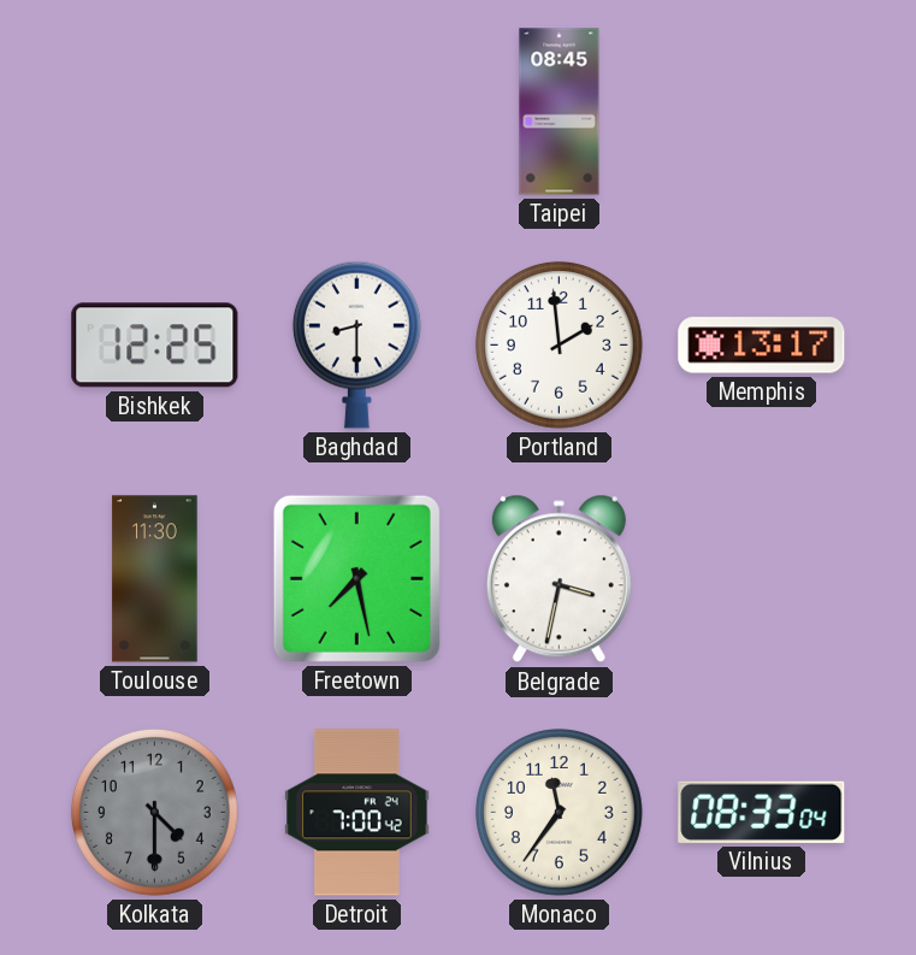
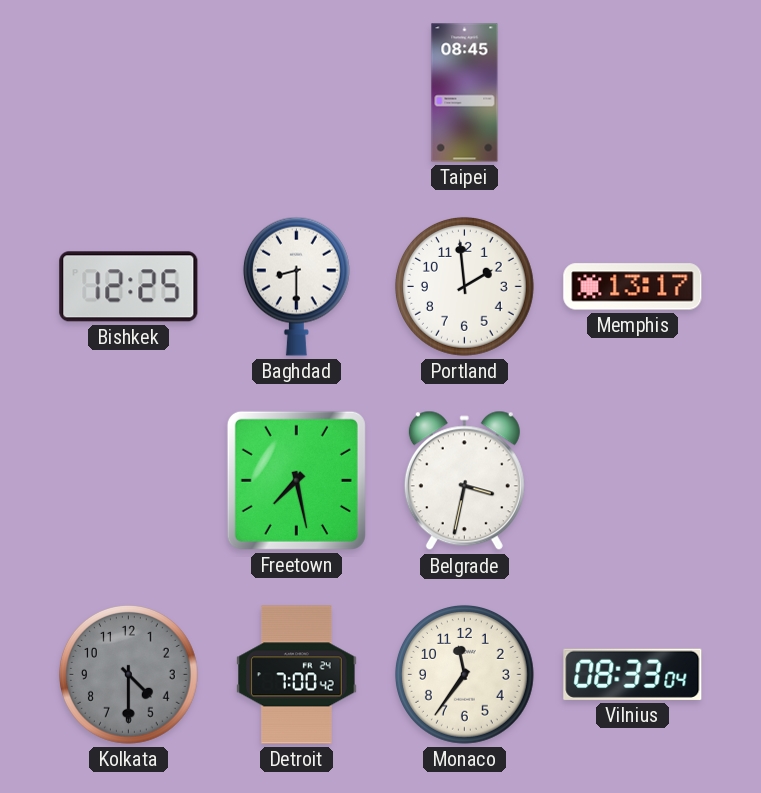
Toulouse: 11:30 -> none
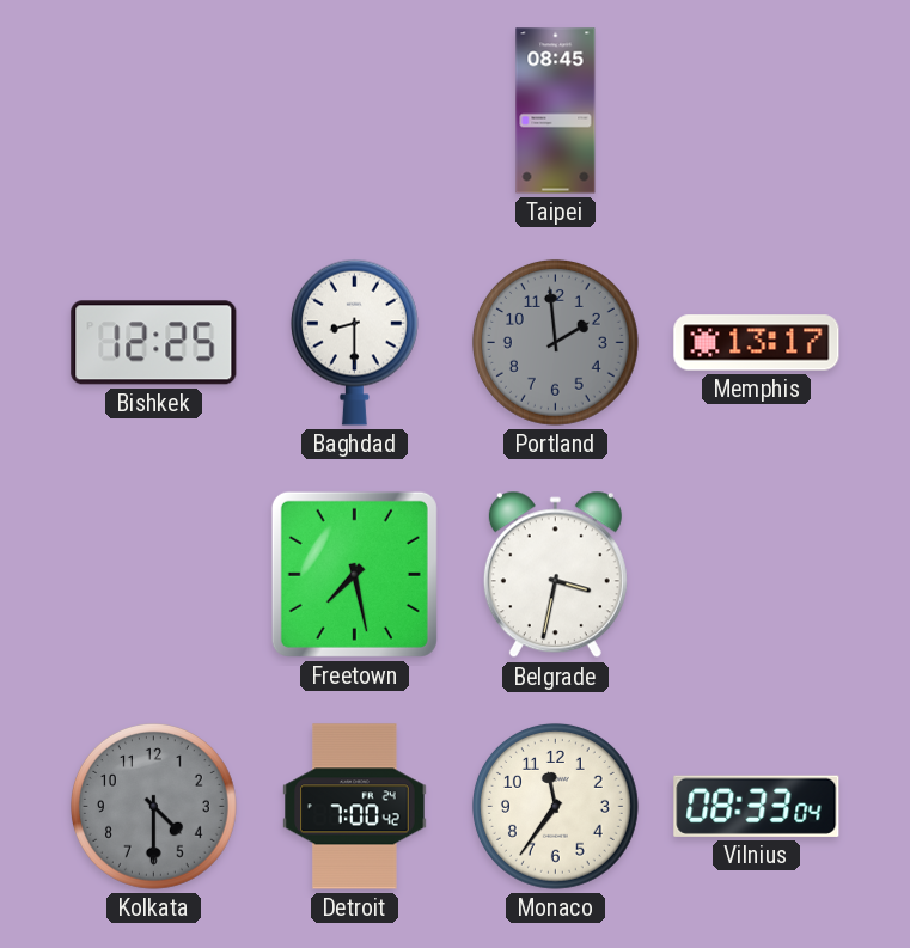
Portland dial: white -> grey
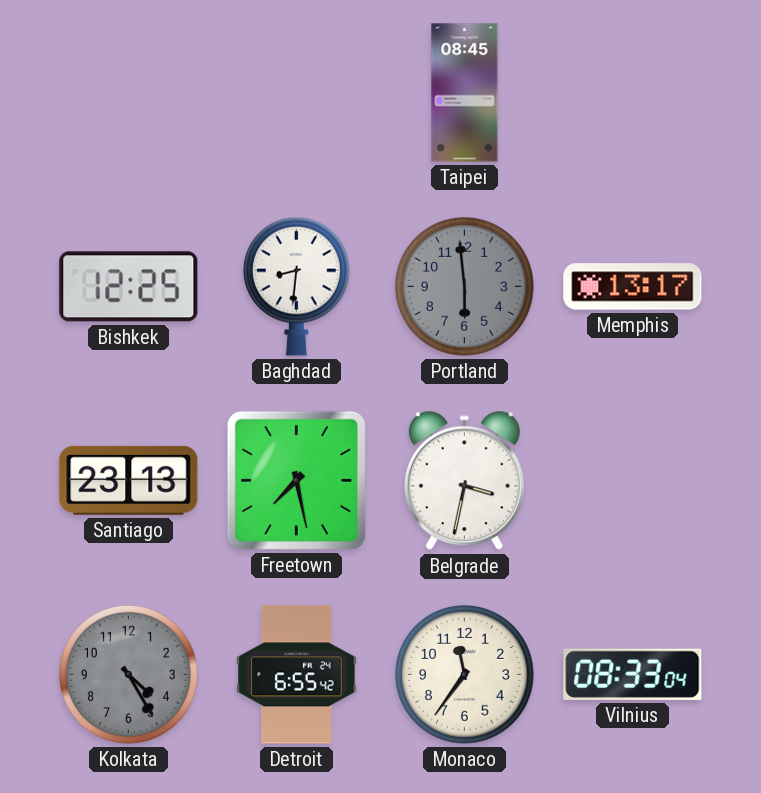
Baghdad: 8:30 -> 8:31
Portland: 1:59 -> 5:59
Santiago: none -> 23:13
Kolkata: 4:30 -> 4:25
Detroit: 7:00 -> 6:55
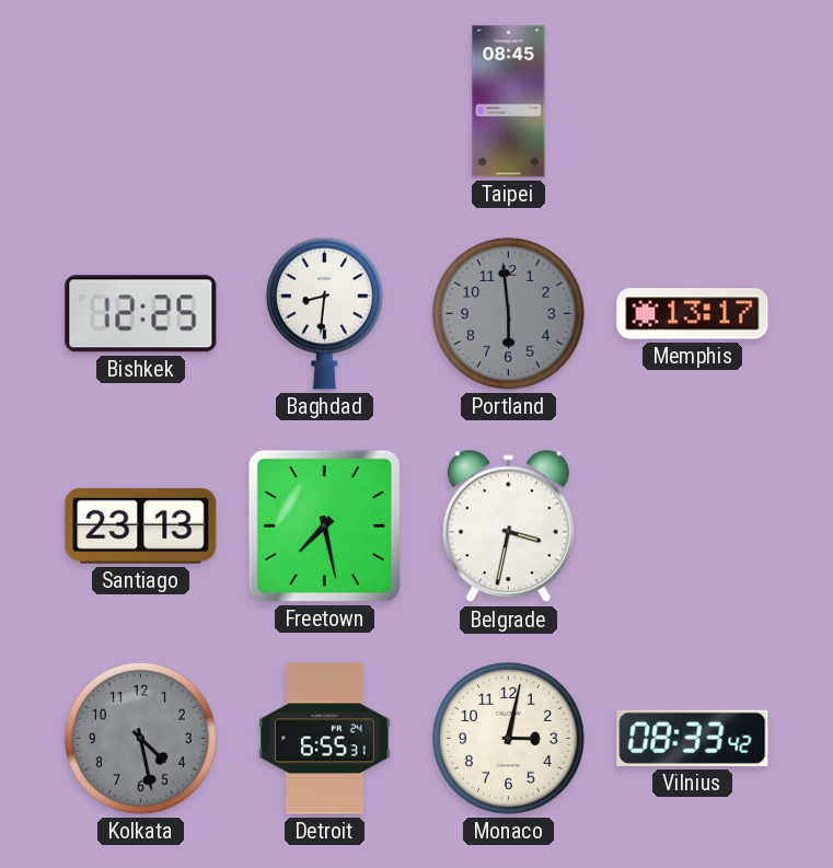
Kolkata: 4:25 -> 4:28
Detroit: 6:55:42 -> 6:55:31
Monaco: 11:36 -> 3:02
Vilnius: 08:33:04 -> 08:33:42
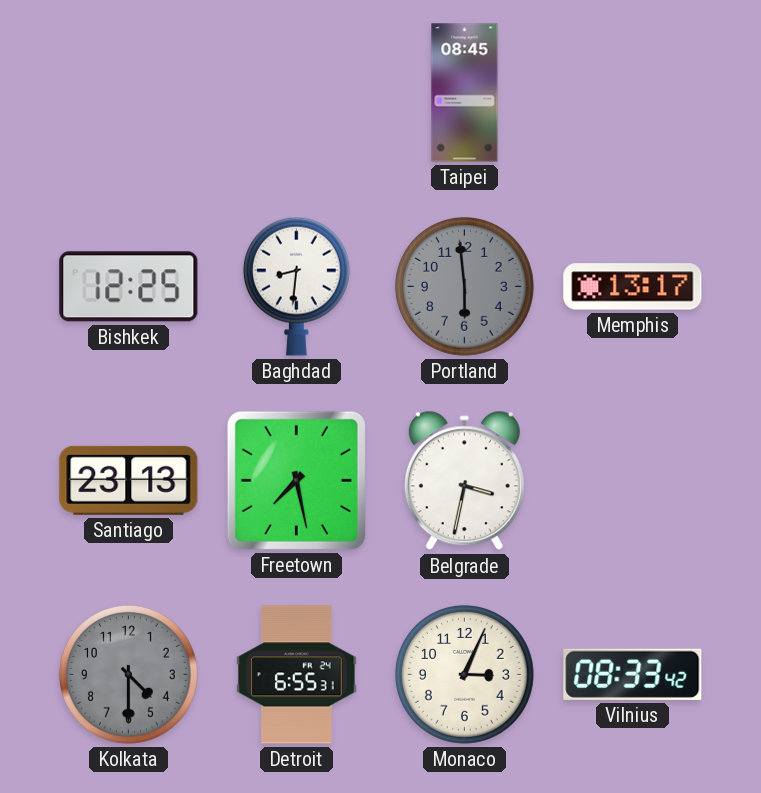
Kolkata: 4:28 -> 4:30
Monaco: 3:02 -> 3:04
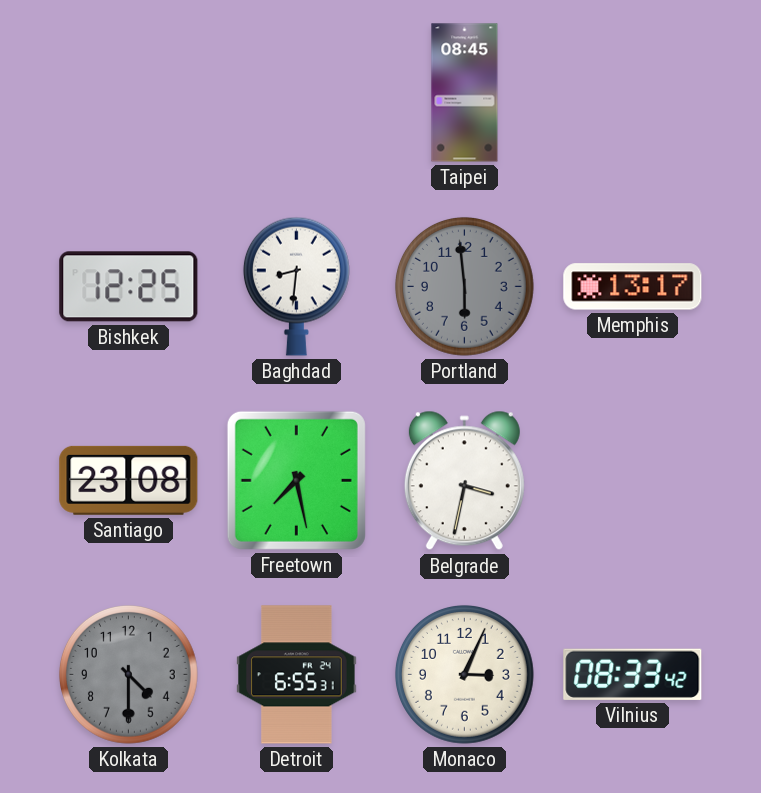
Santiago: 23:13 -> 23:08
